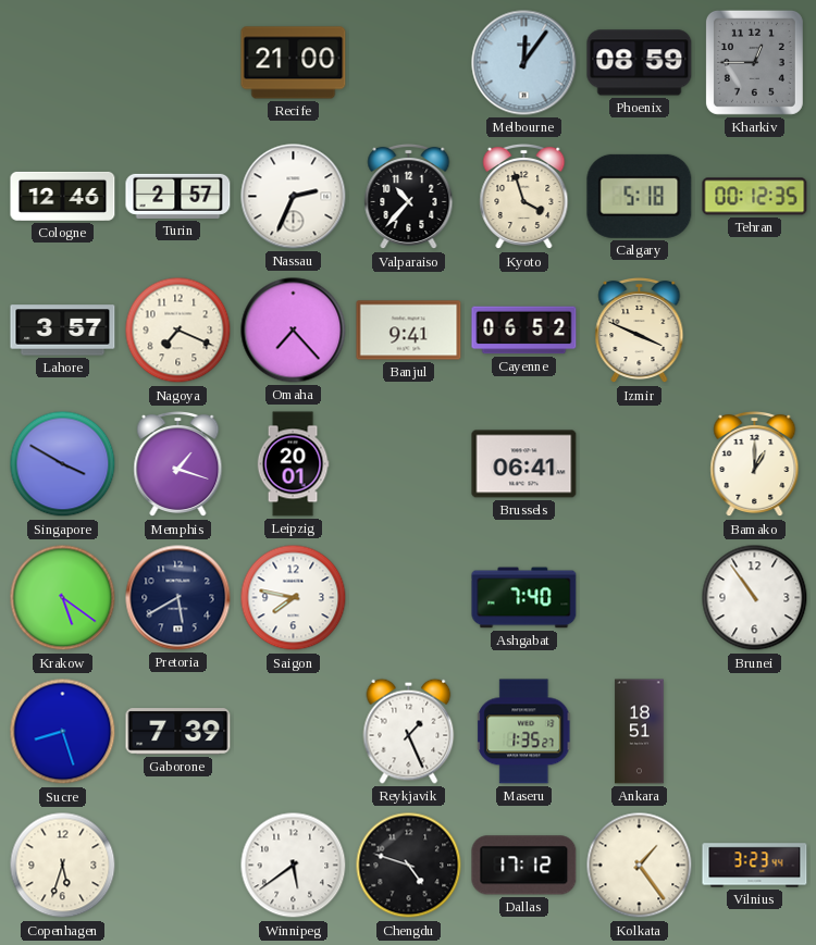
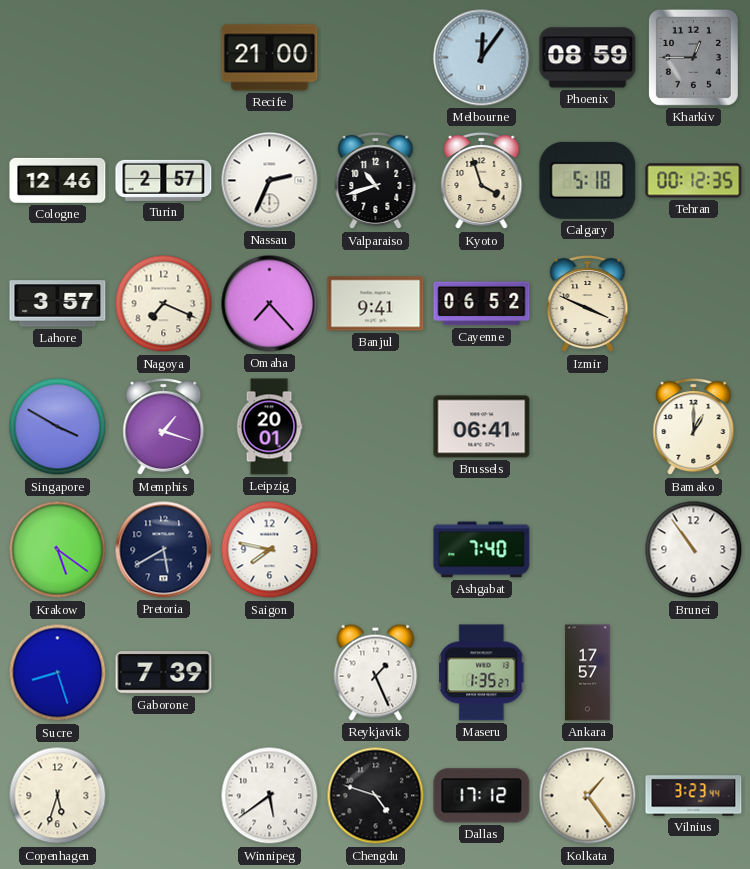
Valparaiso: 10:37 -> 10:42
Ankara: 18:51 -> 17:57
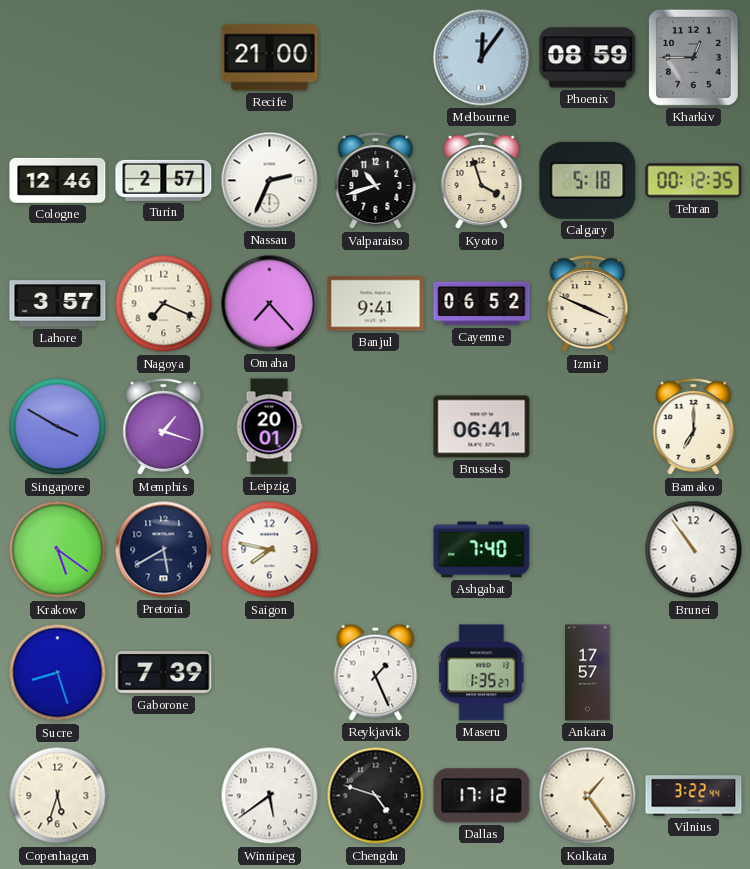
Bamako: 1:00 -> 7:00
Vilnius: 3:23 -> 3:22
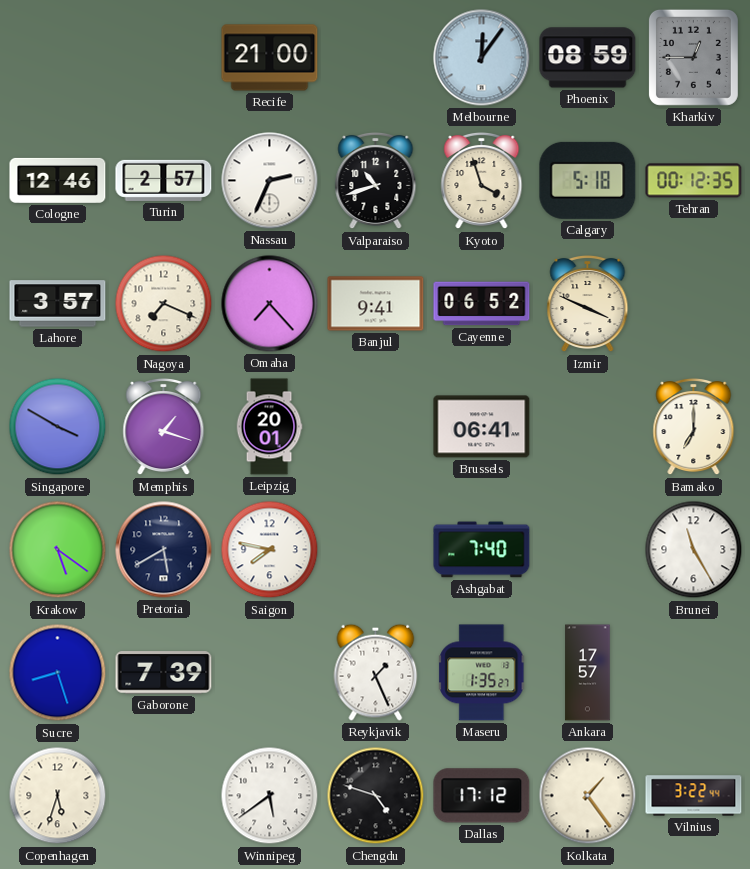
Brunei: 10:54 -> 11:25
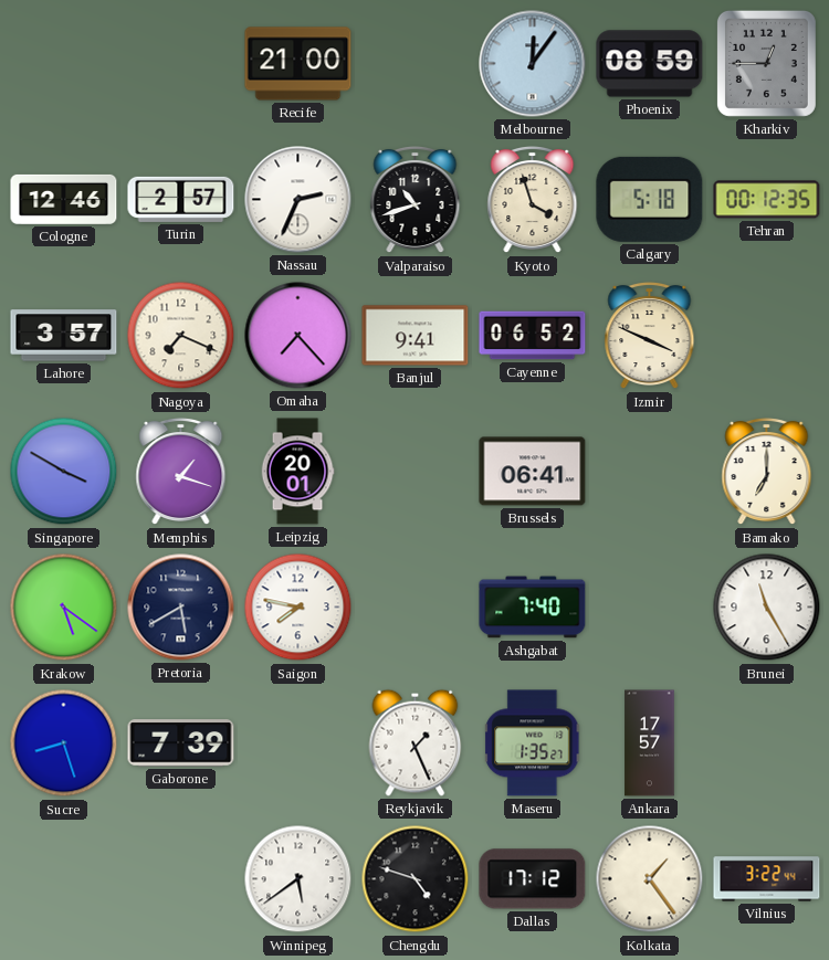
Copenhagen: 5:33 -> none
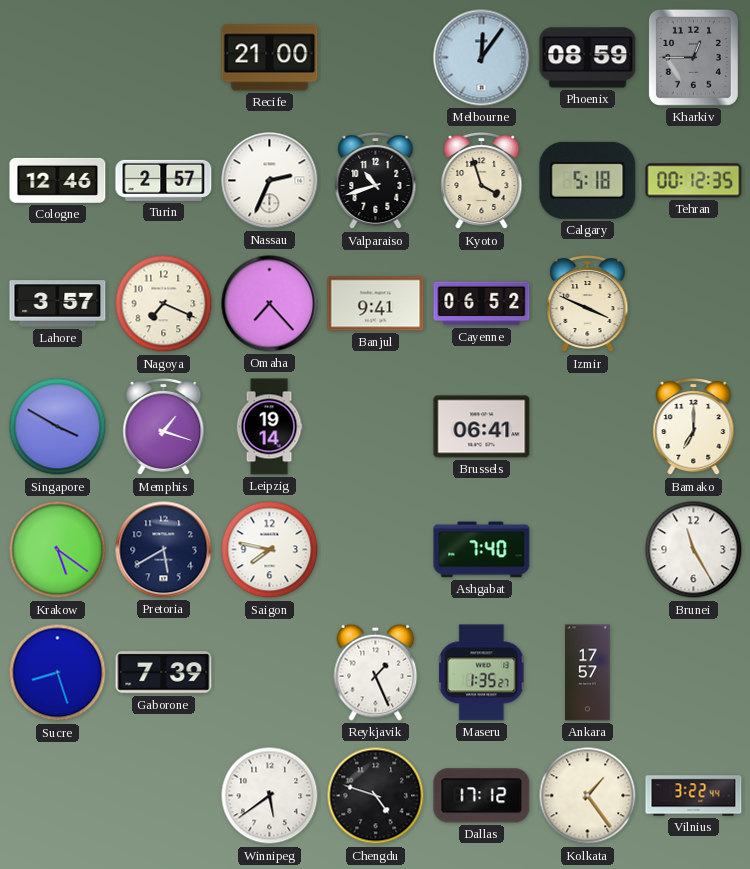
Leipzig: 20:01 -> 19:14
